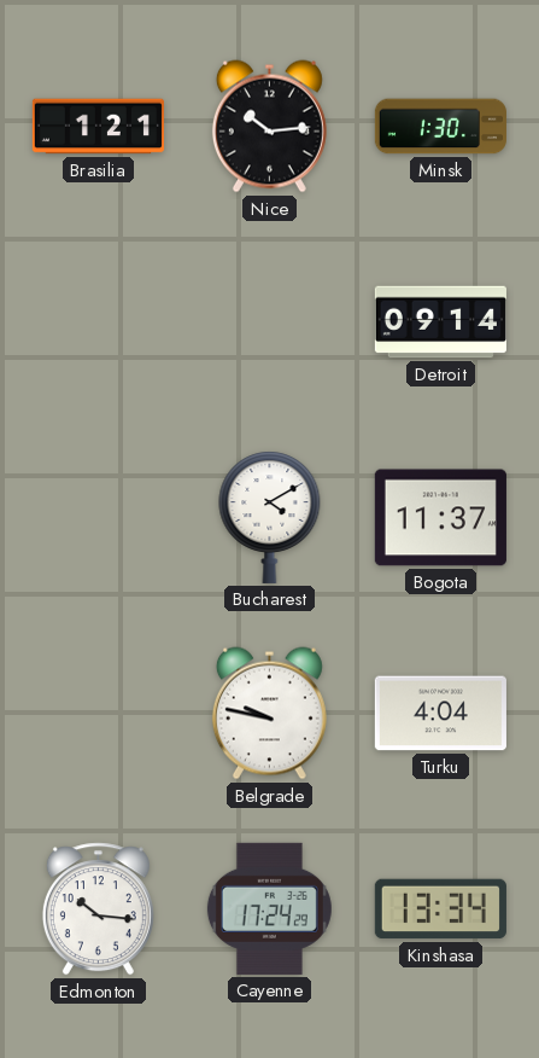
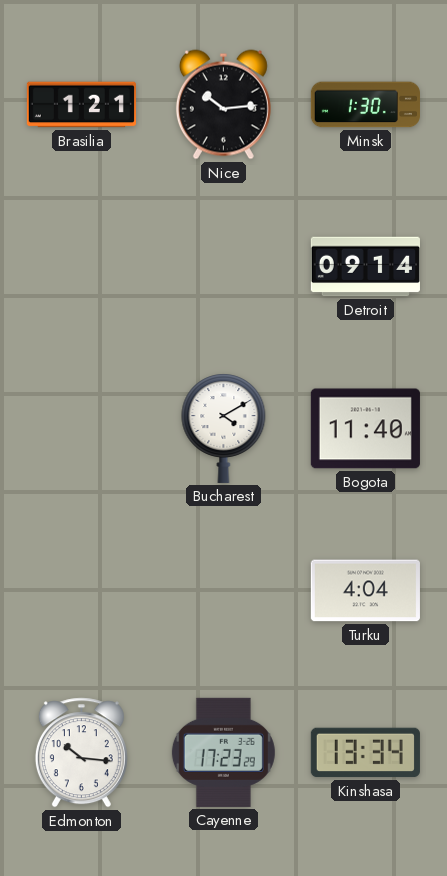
Bogota: 11:37 -> 11:40
Belgrade: 9:47 -> none
Cayenne: 17:24 -> 17:23
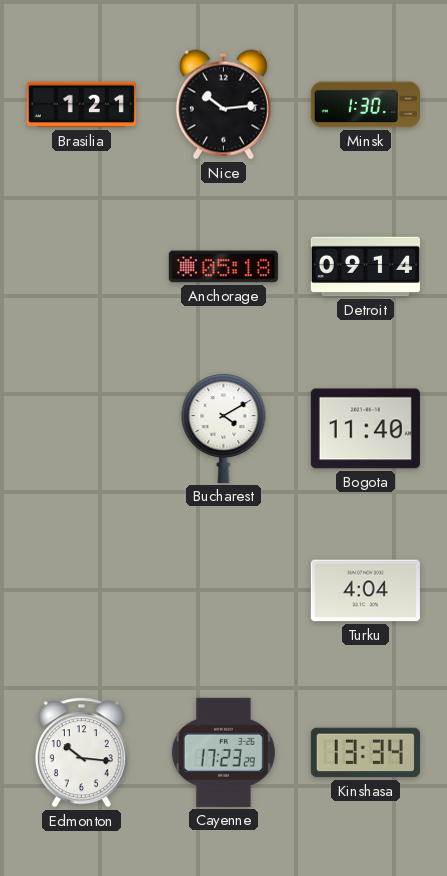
Anchorage: none -> 05:18
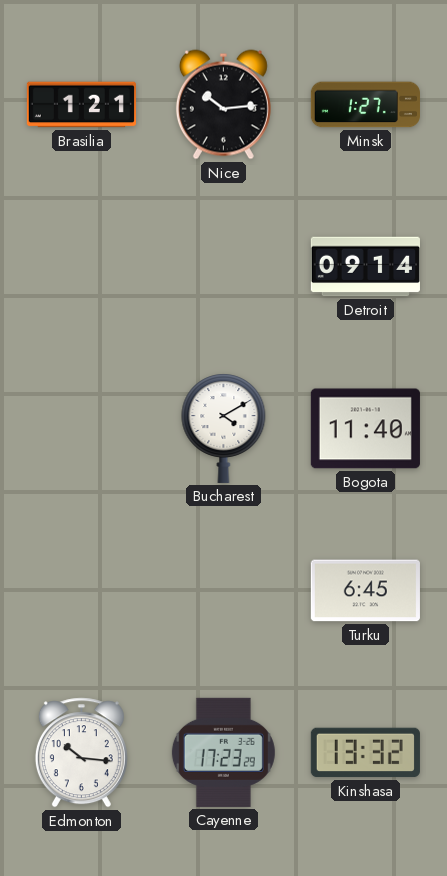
Minsk: 1:30 -> 1:27
Anchorage: 05:18 -> none
Turku: 4:04 -> 6:45
Kinshasa: 13:34 -> 13:32
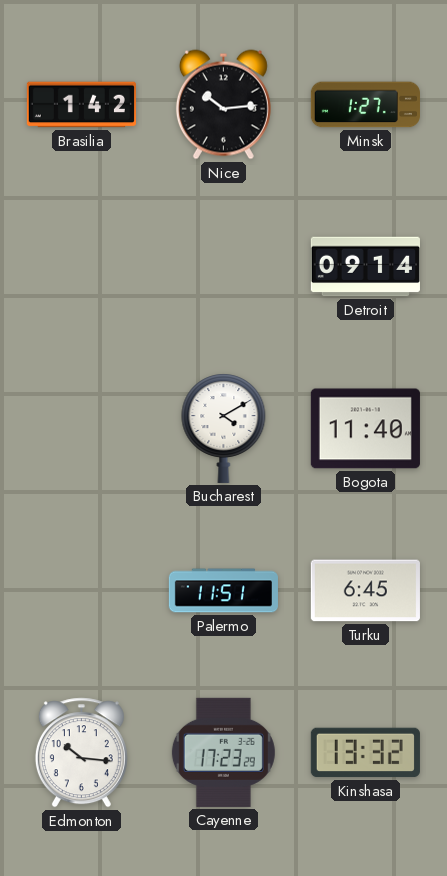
Brasilia: 1:21 -> 1:42
Palermo: none -> 11:51
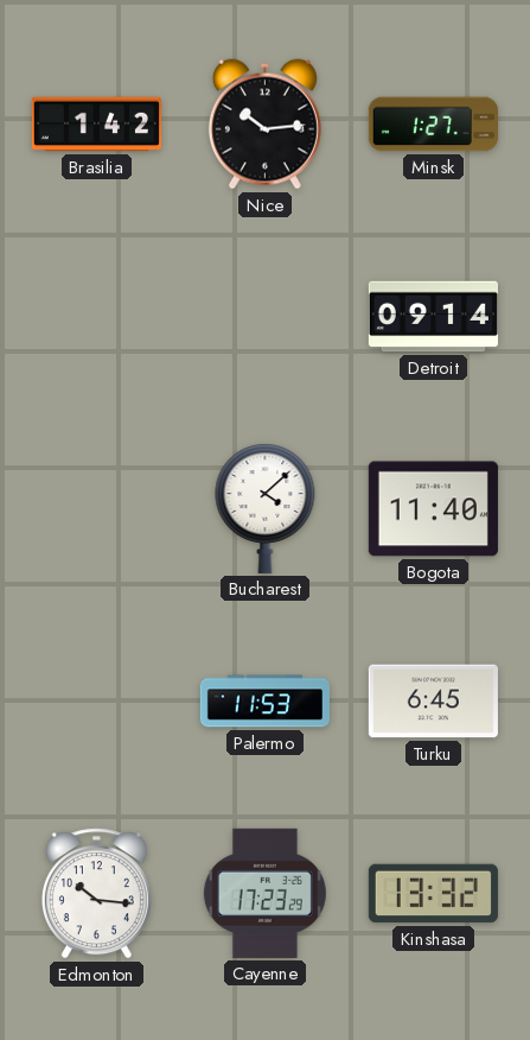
Bucharest: 4:10 -> 4:08
Palermo: 11:51 -> 11:53
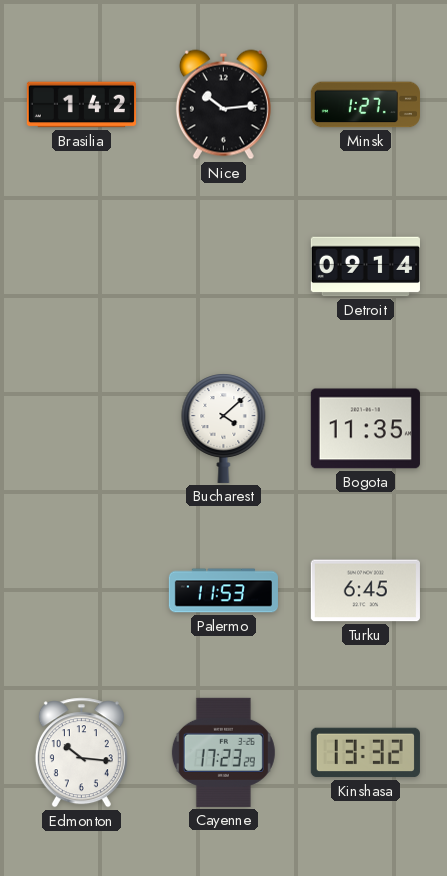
Bogota: 11:40 -> 11:35
